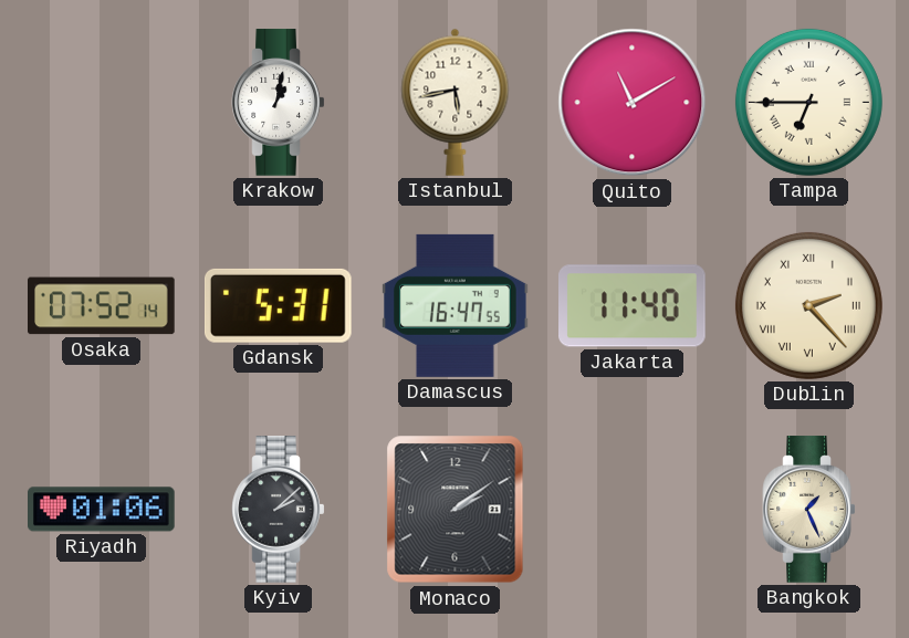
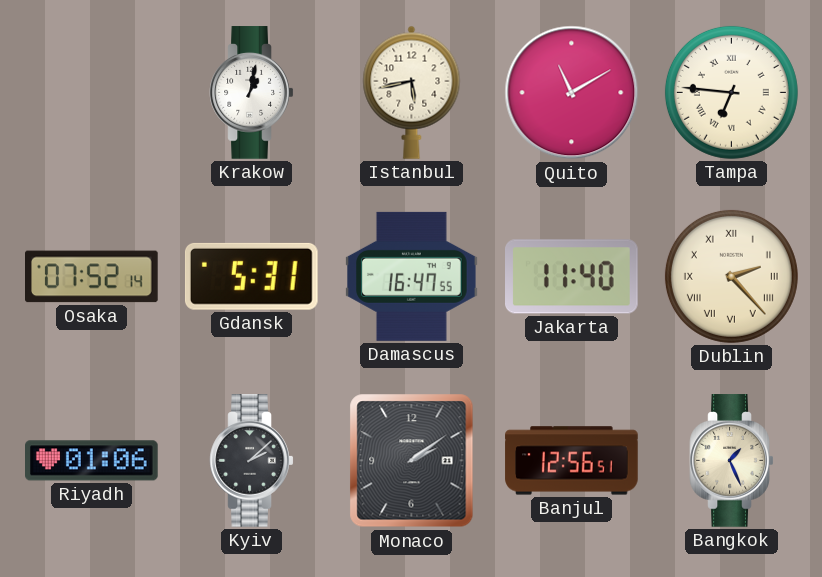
Tampa: 6:45 -> 6:46
Banjul: none -> 12:56
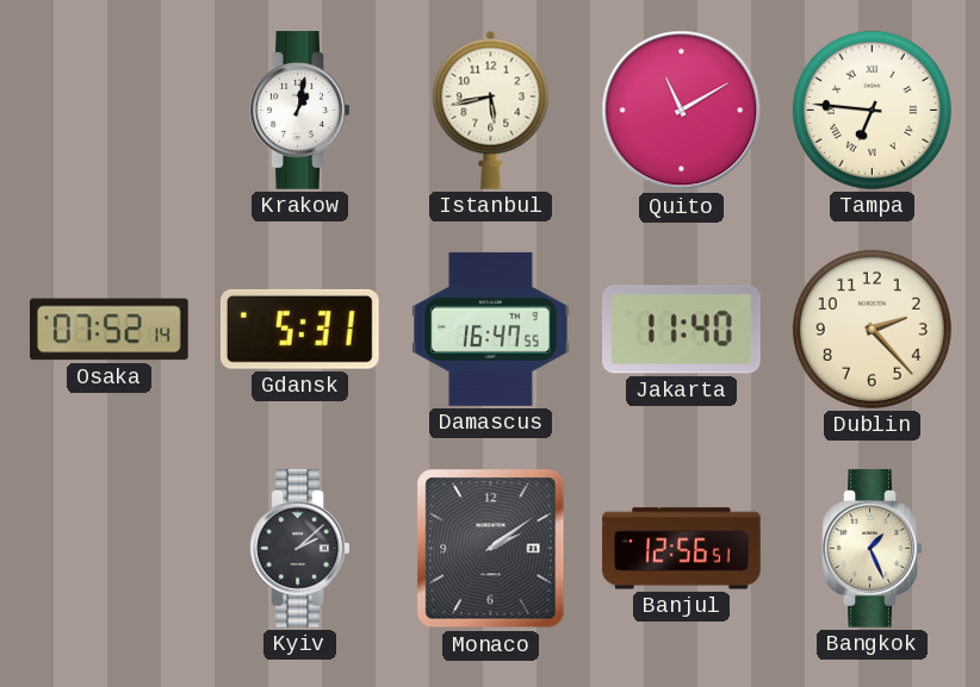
Dublin numerals: Roman -> Arabic
Riyadh: 01:06 -> none
